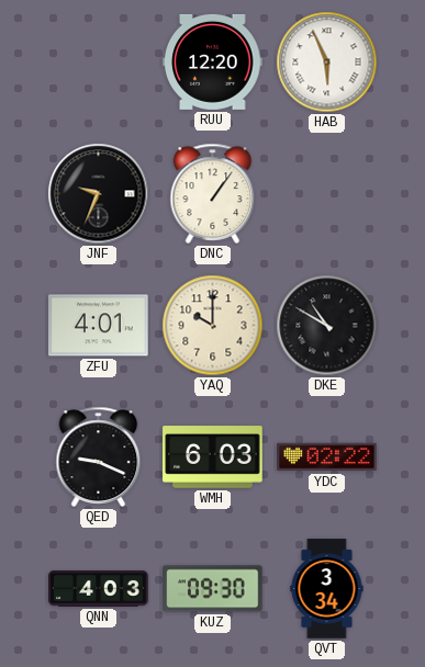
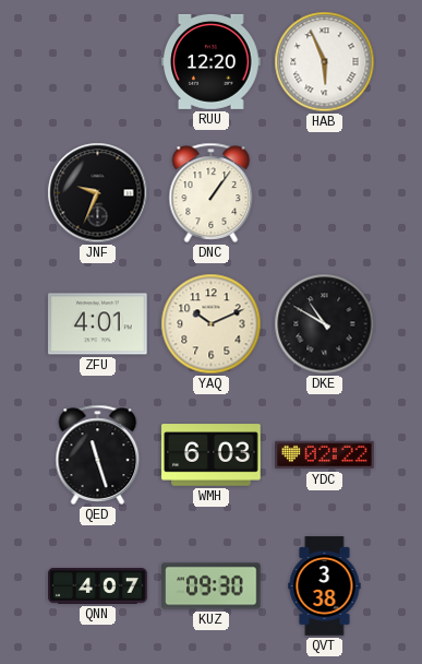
YAQ: 10:00 -> 10:11
QED: 9:19 -> 11:27
QNN: 4:03 -> 4:07
QVT: 3:34 -> 3:38
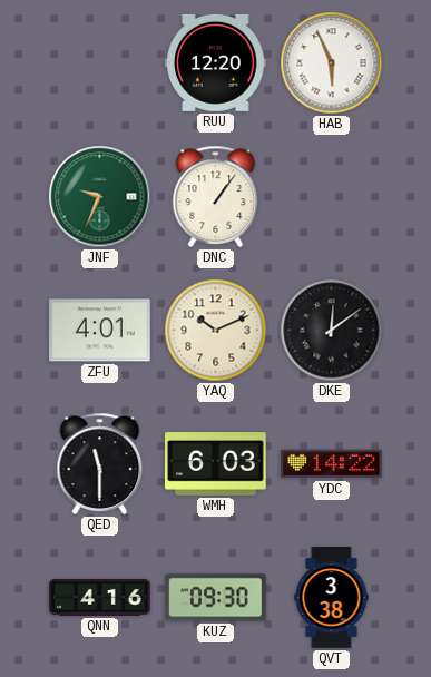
JNF dial: black -> green
DKE: 10:50 -> 12:09
QED: 11:27 -> 11:30
YDC: 02:22 -> 14:22
QNN: 4:07 -> 4:16
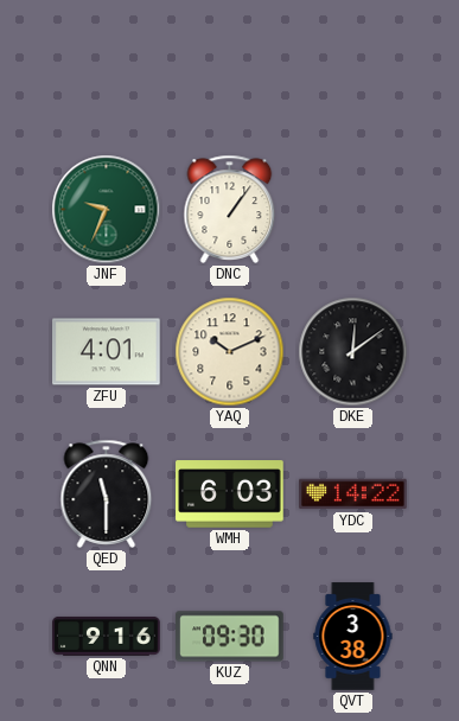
RUU: 12:20 -> none
HAB: 5:56 -> none
QNN: 4:16 -> 9:16
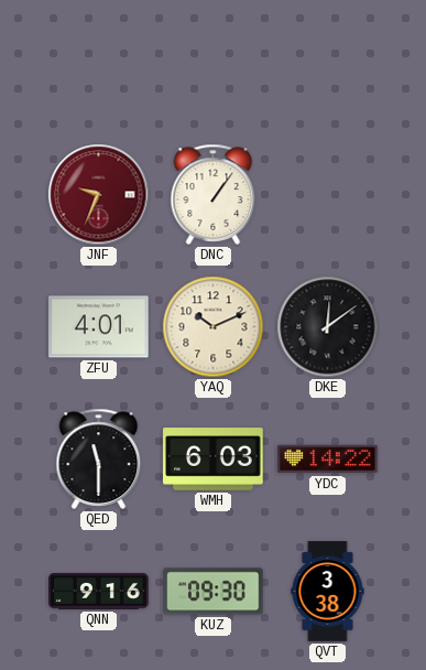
JNF dial: green -> burgundy
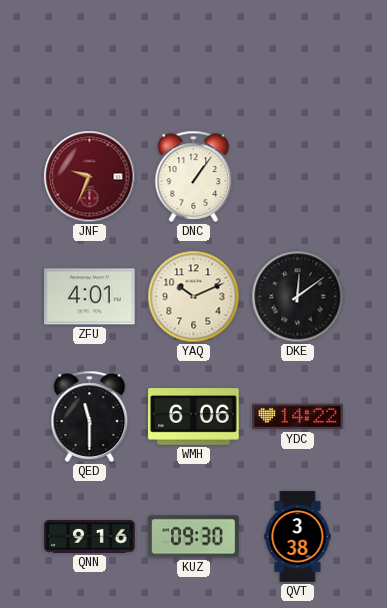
WMH: 6:03 -> 6:06
